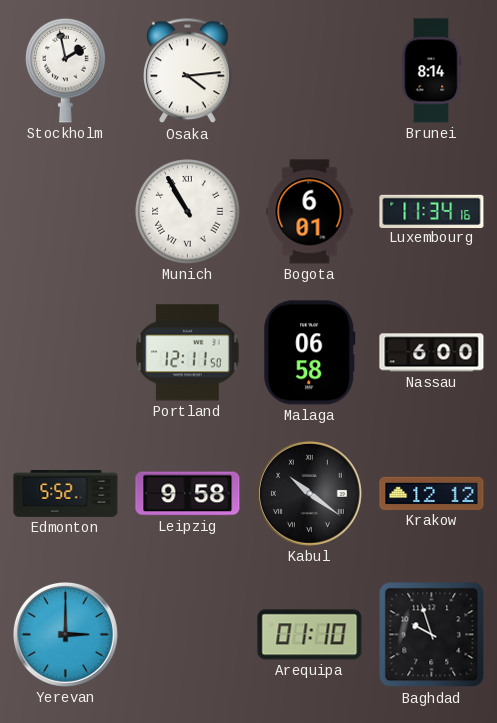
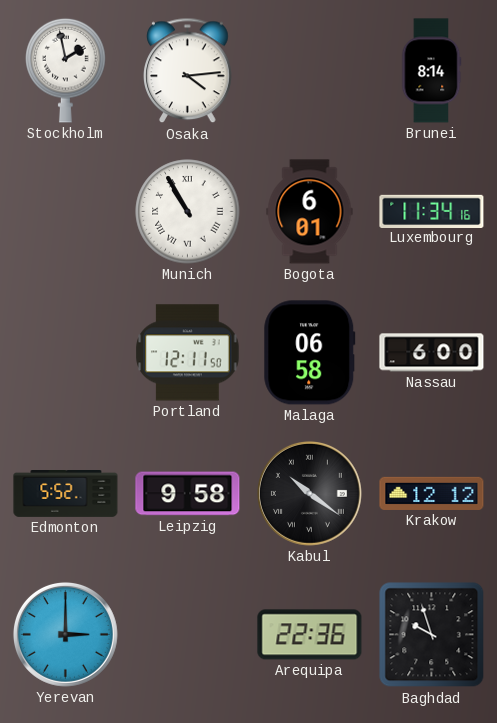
Arequipa: 01:10 -> 22:36
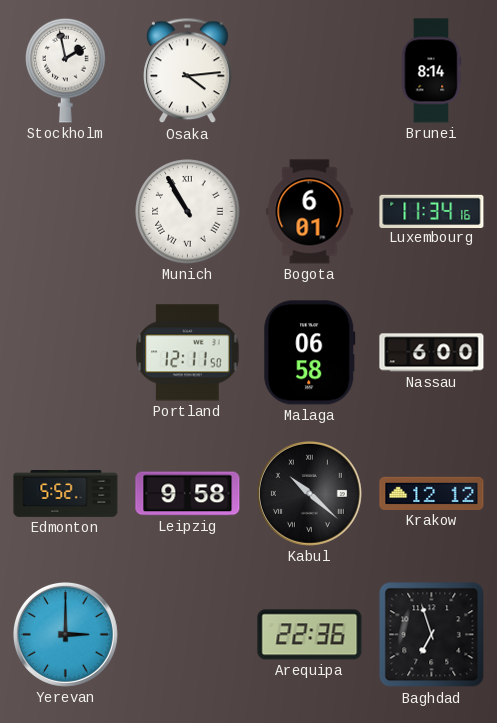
Kabul: 10:21 -> 10:22
Baghdad: 9:57 -> 6:57
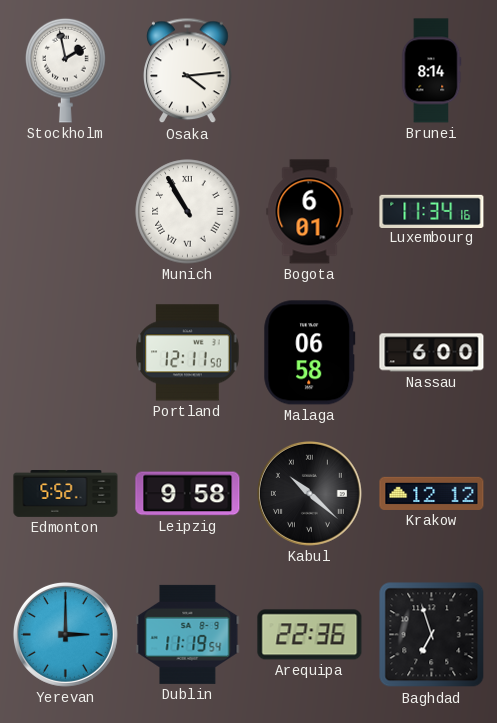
Dublin: none -> 11:19
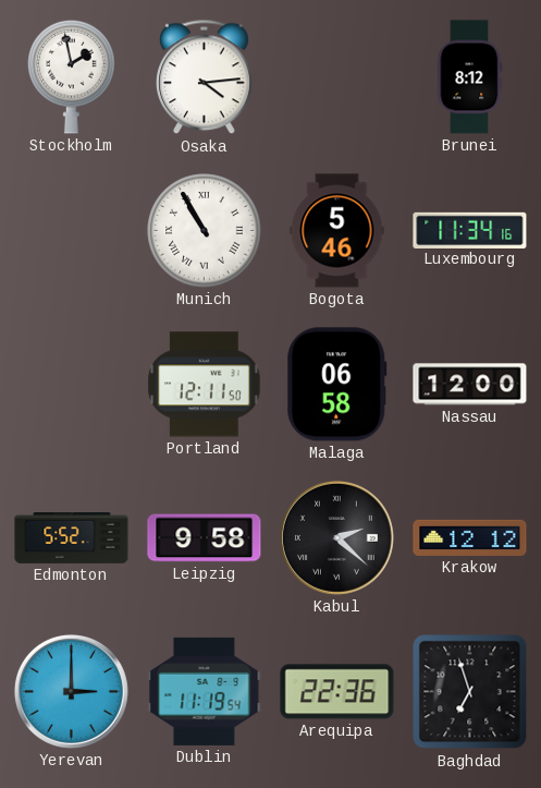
Brunei: 8:14 -> 8:12
Bogota: 6:01 -> 5:46
Nassau: 6:00 -> 12:00
Kabul: 10:22 -> 2:22
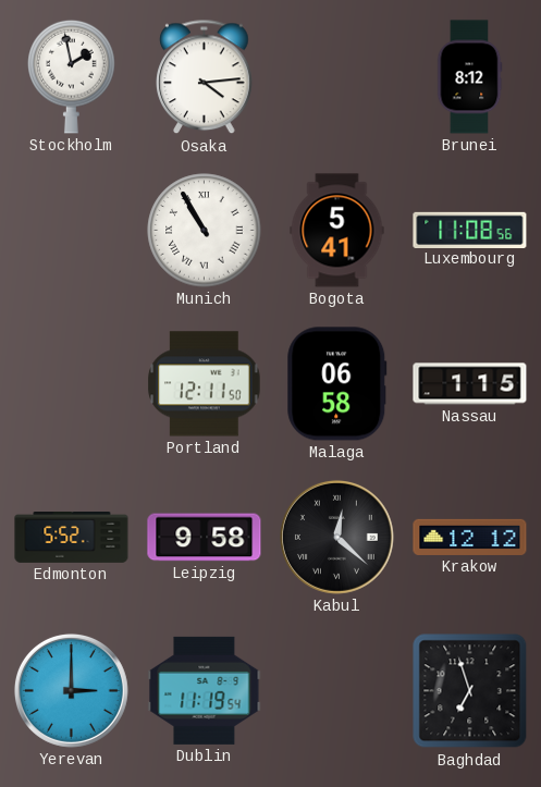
Bogota: 5:46 -> 5:41
Luxembourg: 11:34 -> 11:08
Nassau: 12:00 -> 1:15
Kabul: 2:22 -> 12:22
Arequipa: 22:36 -> none
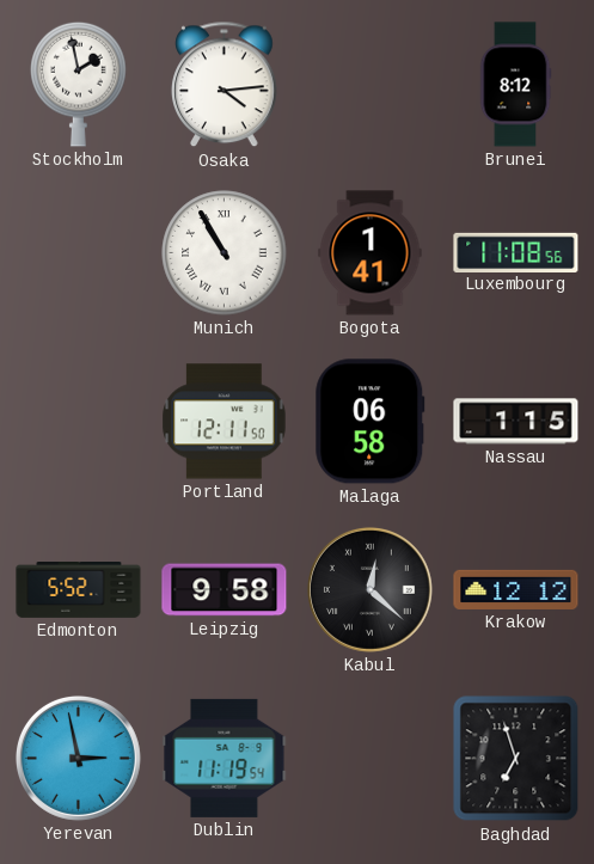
Bogota: 5:41 -> 1:41
Yerevan: 3:00 -> 2:58
